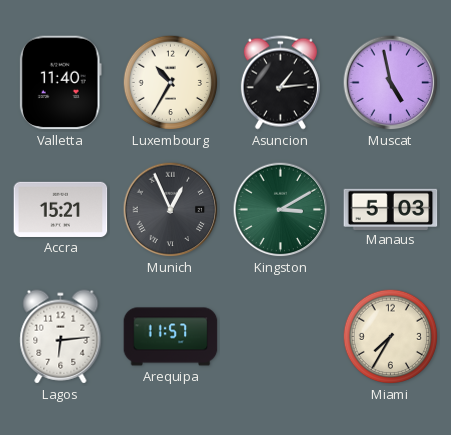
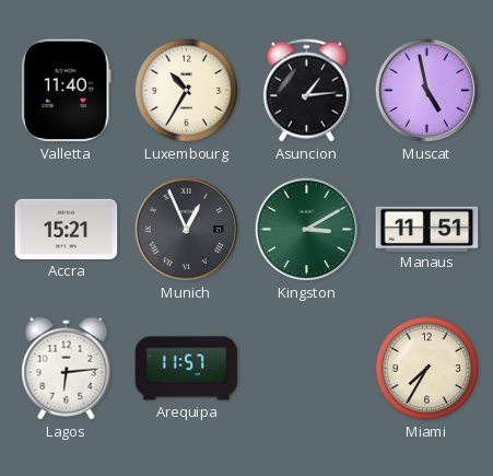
Manaus: 5:03 -> 11:51
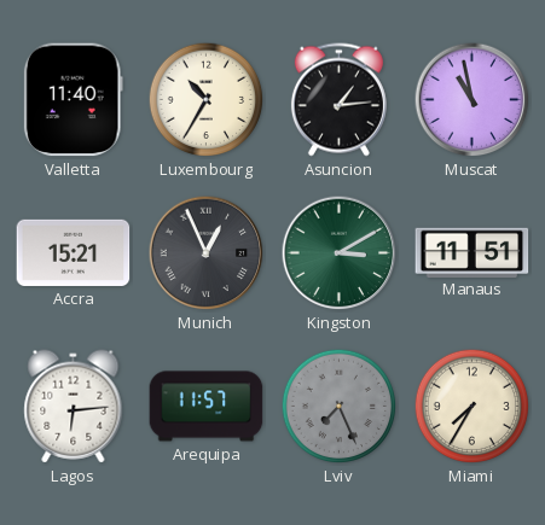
Muscat: 4:58 -> 10:58
Lviv: none -> 7:26
